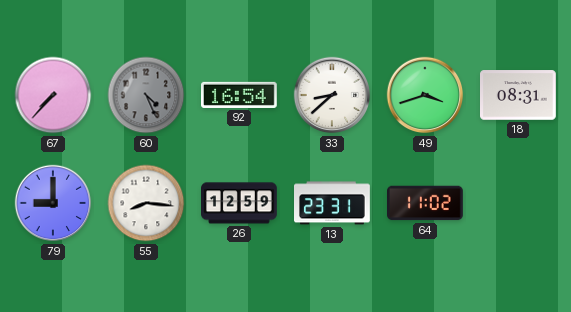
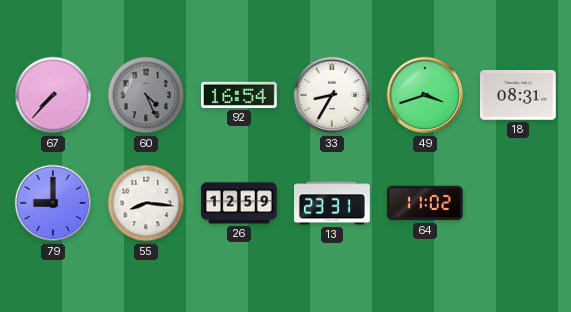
33: 8:38 -> 8:35
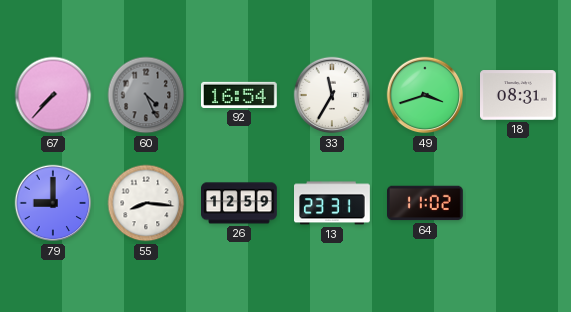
33: 8:35 -> 11:35
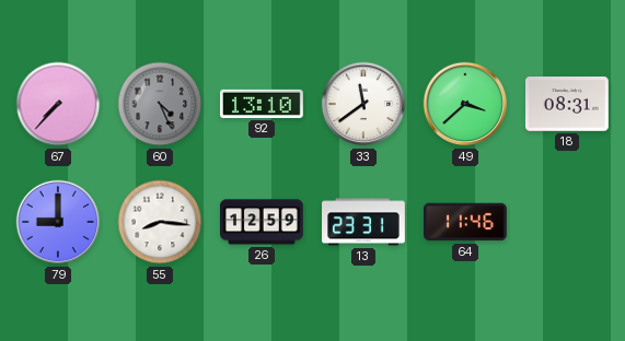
92: 16:54 -> 13:10
33: 11:35 -> 11:39
49: 3:42 -> 3:38
64: 11:02 -> 11:46
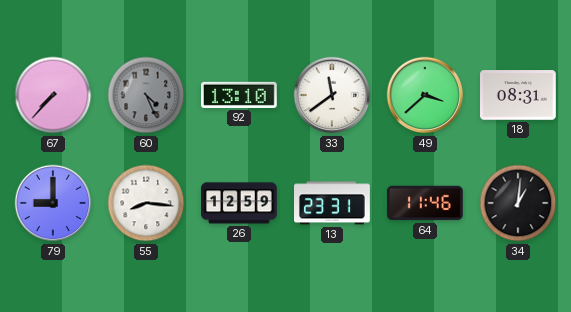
34: none -> 1:01
